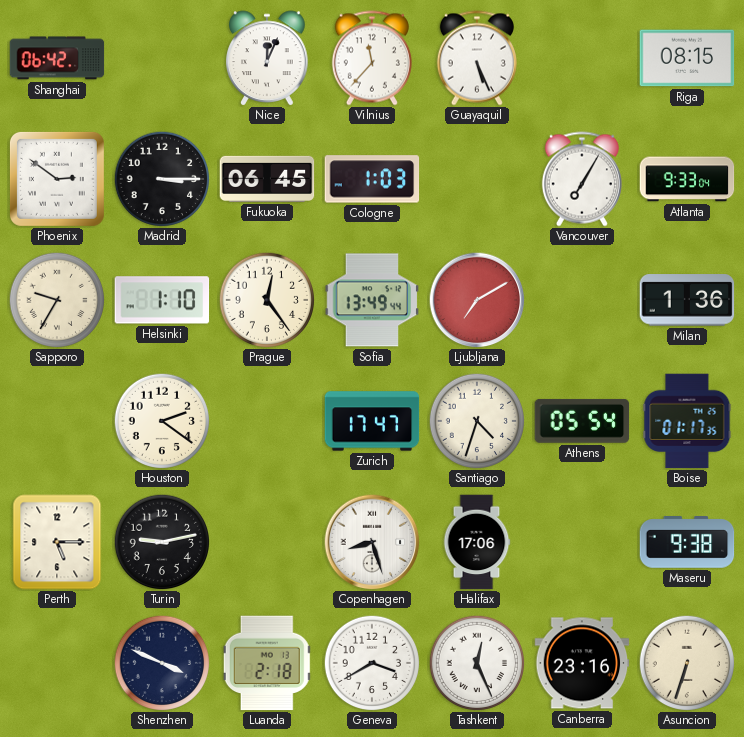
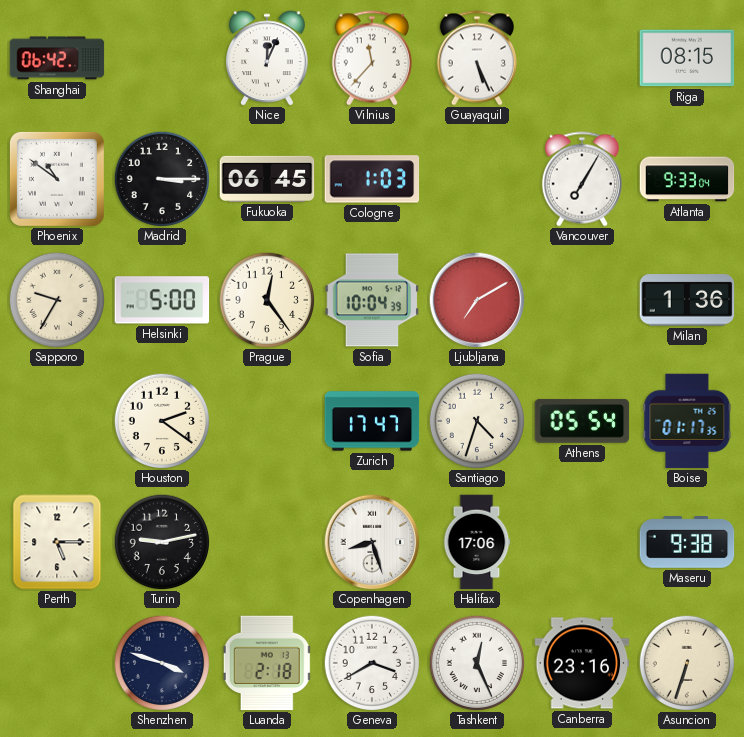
Phoenix: 2:51 -> 10:51
Helsinki: 1:10 -> 5:00
Sofia: 13:49 -> 10:04
Shenzhen: 3:49 -> 3:48
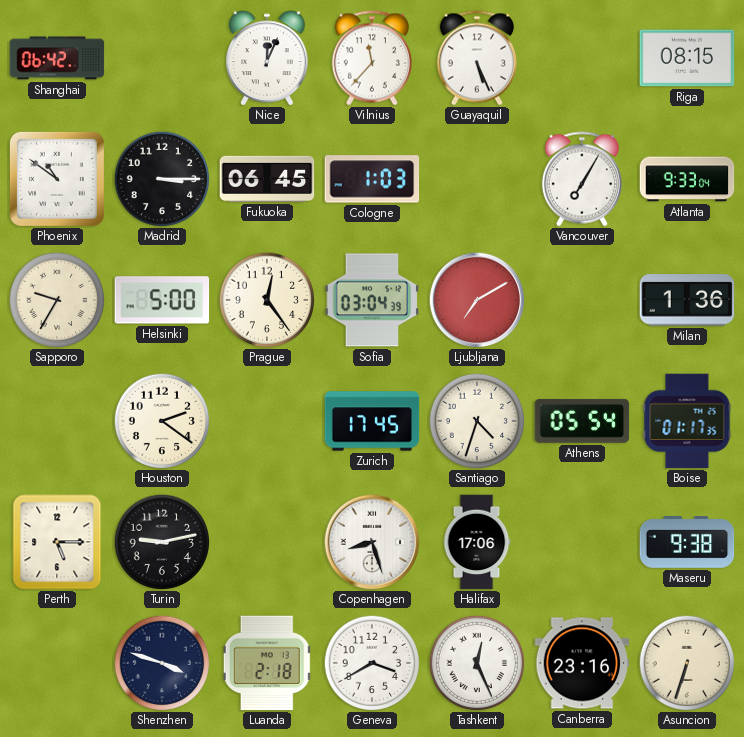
Sofia: 10:04 -> 03:04
Zurich: 17:47 -> 17:45
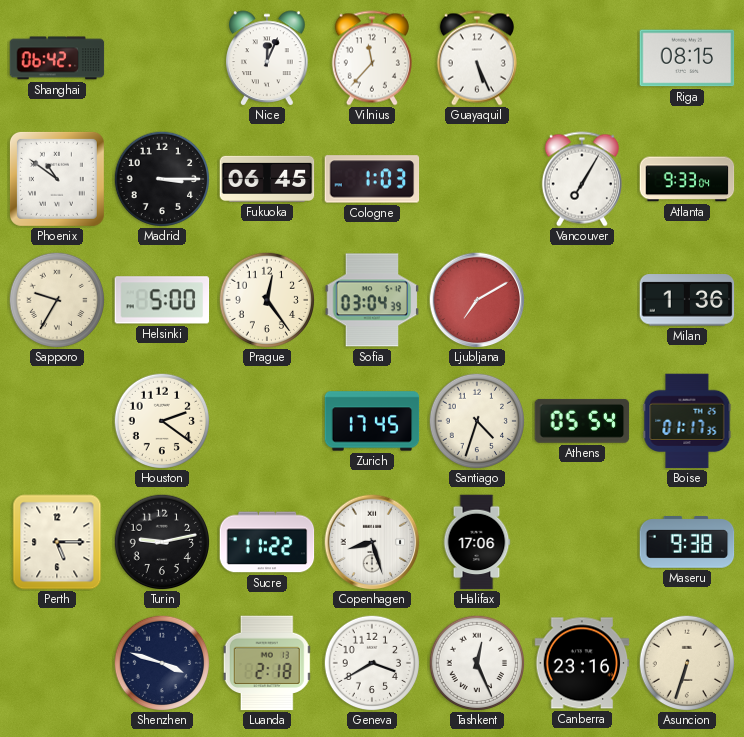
Sucre: none -> 11:22
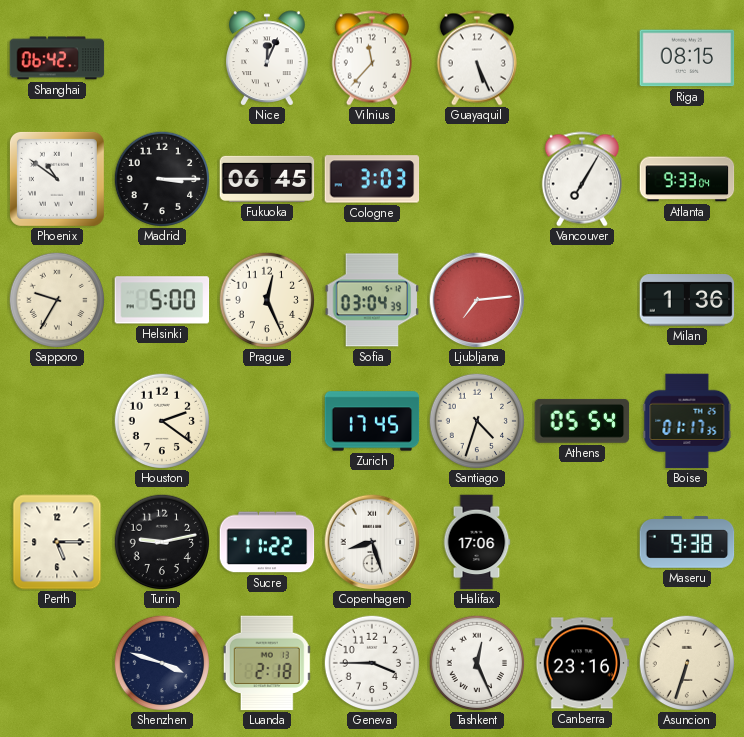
Cologne: 1:03 -> 3:03
Prague: 12:24 -> 12:26
Ljubljana: 7:10 -> 7:14
Geneva: 3:40 -> 3:45
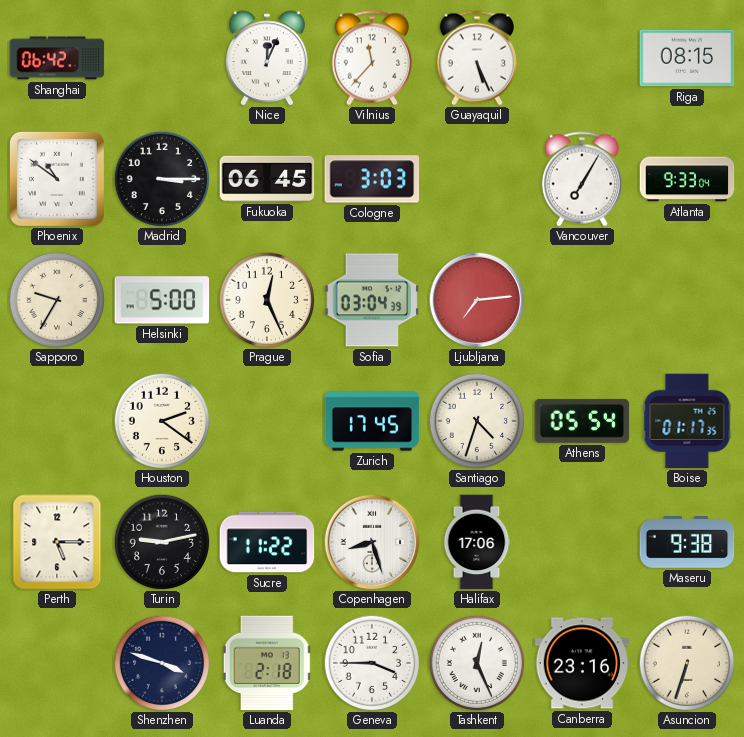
Milan: 1:36 -> none
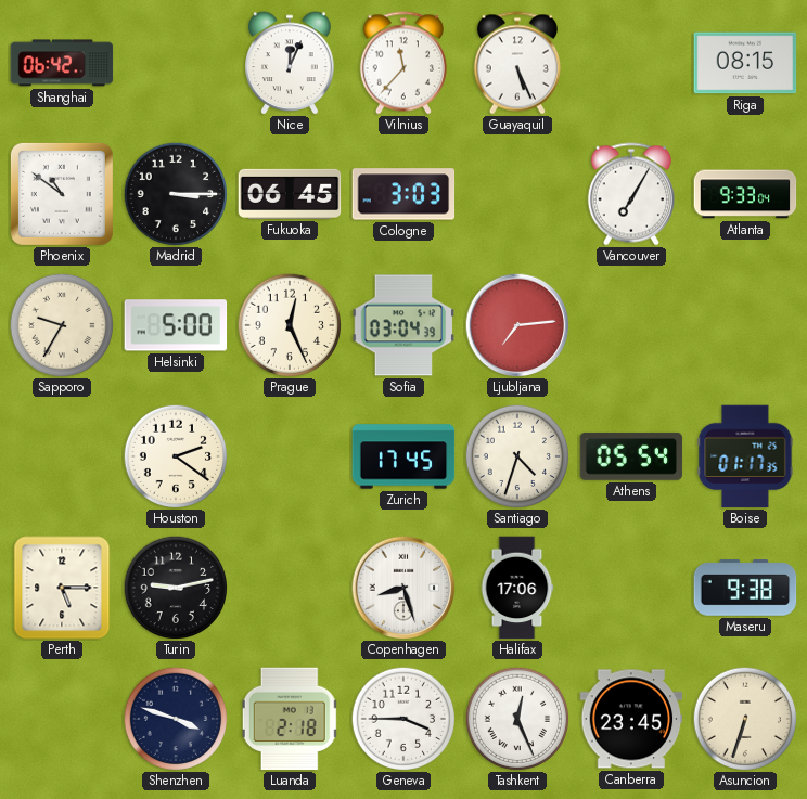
Sucre: 11:22 -> none
Canberra: 23:16 -> 23:45
